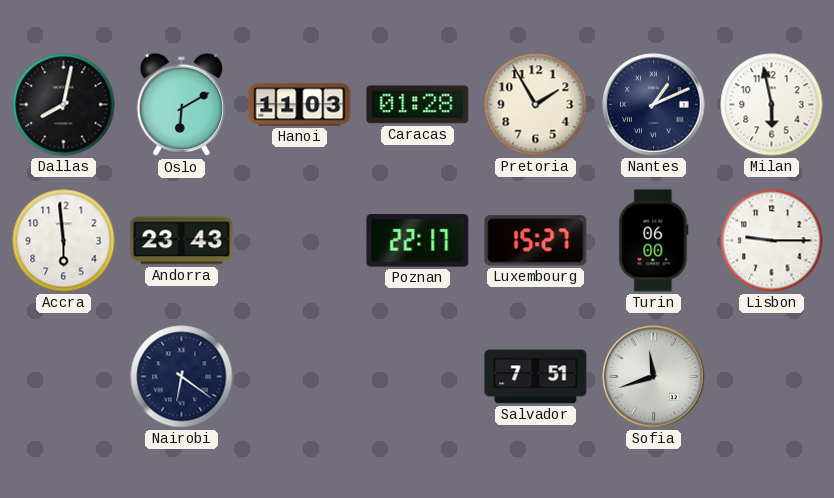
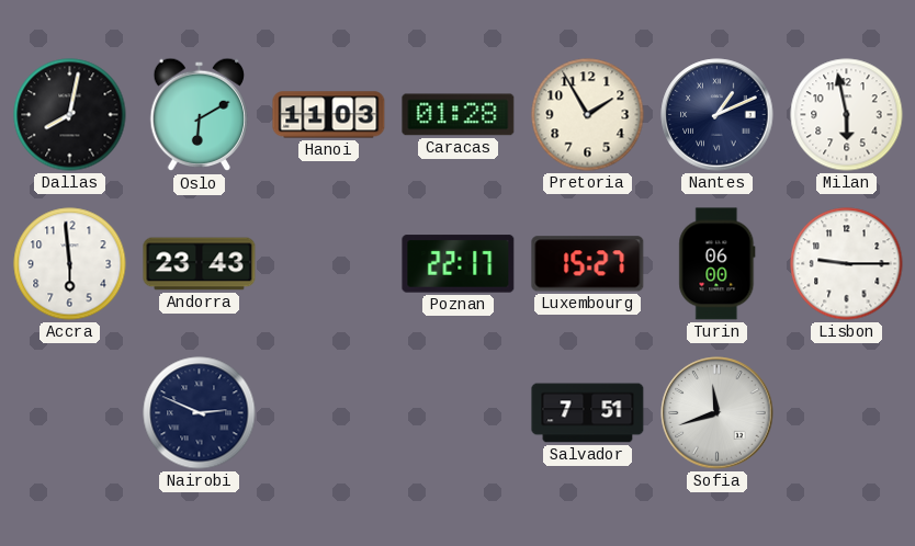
Nairobi: 6:21 -> 2:49
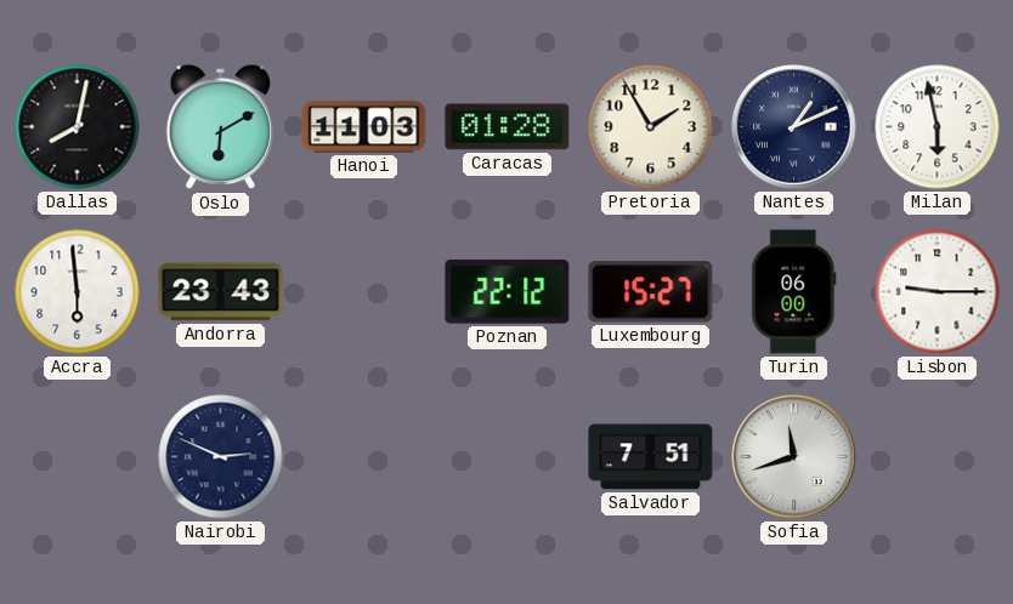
Poznan: 22:17 -> 22:12
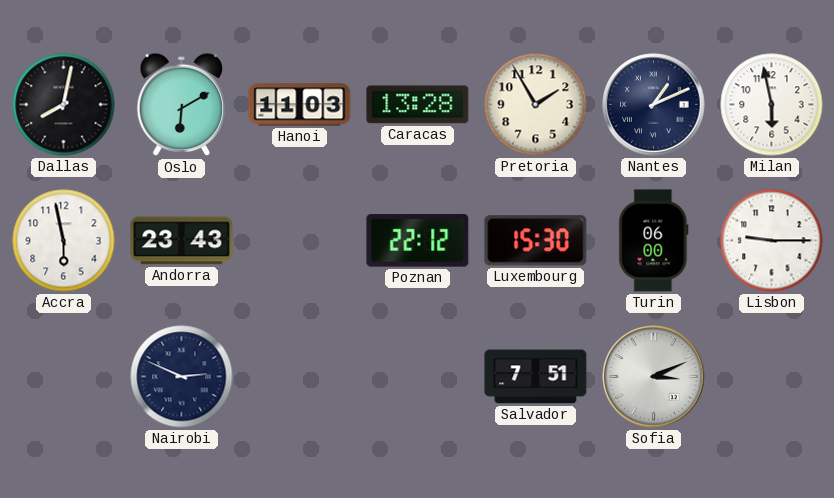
Caracas: 01:28 -> 13:28
Accra: 5:59 -> 5:58
Luxembourg: 15:27 -> 15:30
Sofia: 11:42 -> 3:11
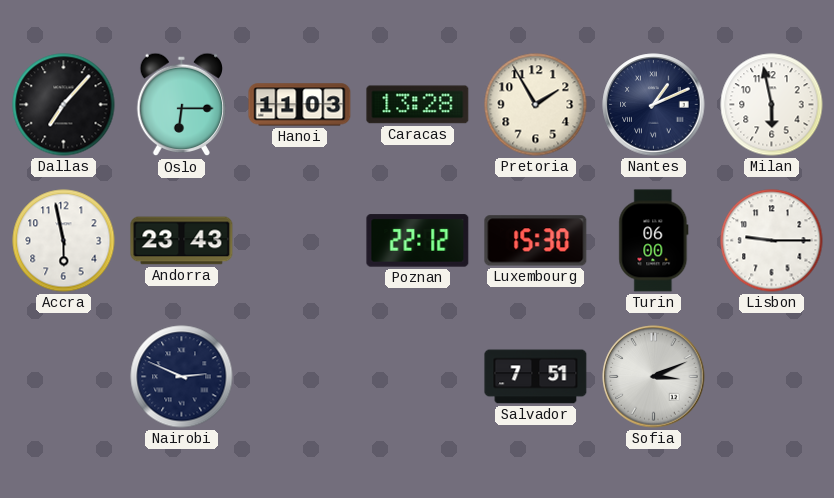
Dallas: 8:02 -> 7:07
Oslo: 6:10 -> 6:15
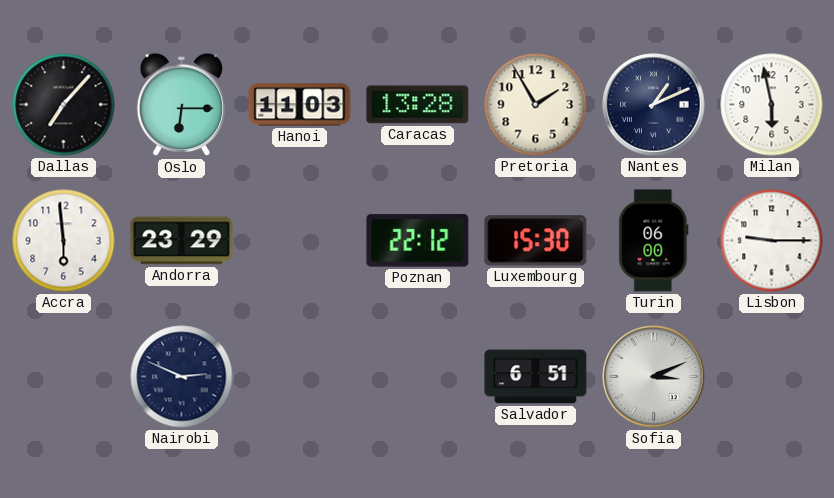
Accra: 5:58 -> 5:59
Andorra: 23:43 -> 23:29
Salvador: 7:51 -> 6:51
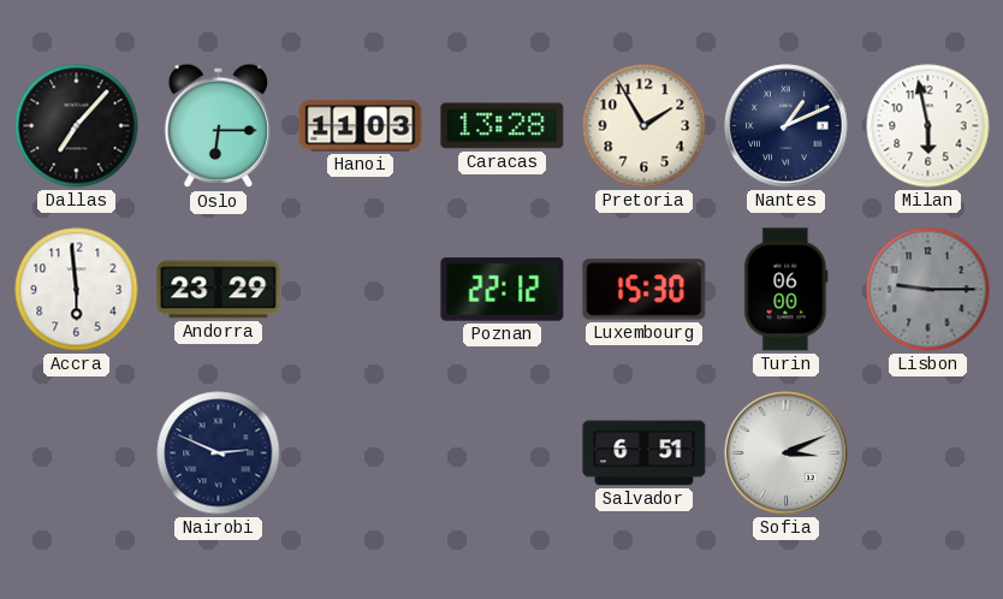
Lisbon dial: white -> grey
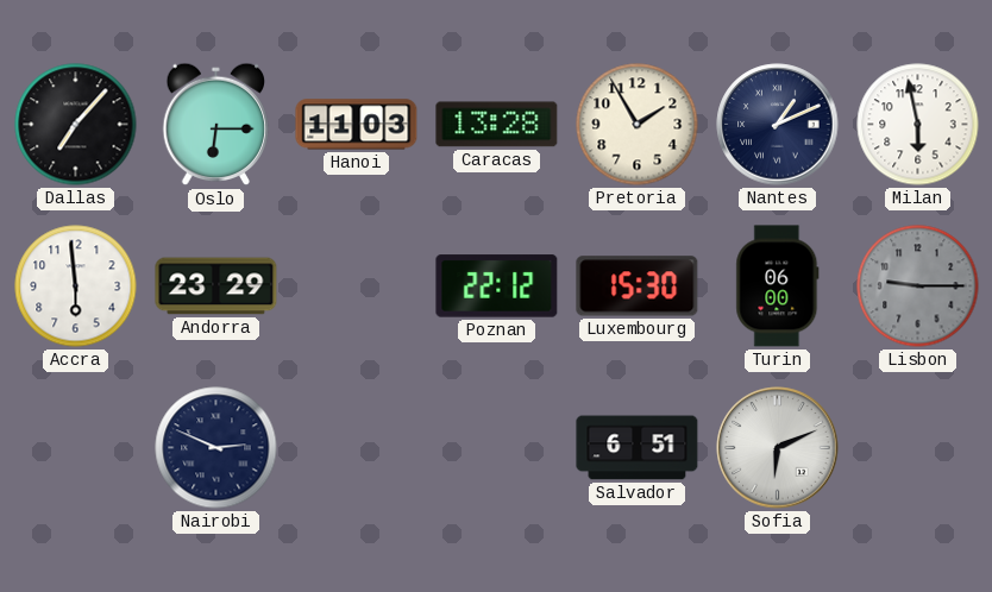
Sofia: 3:11 -> 6:11
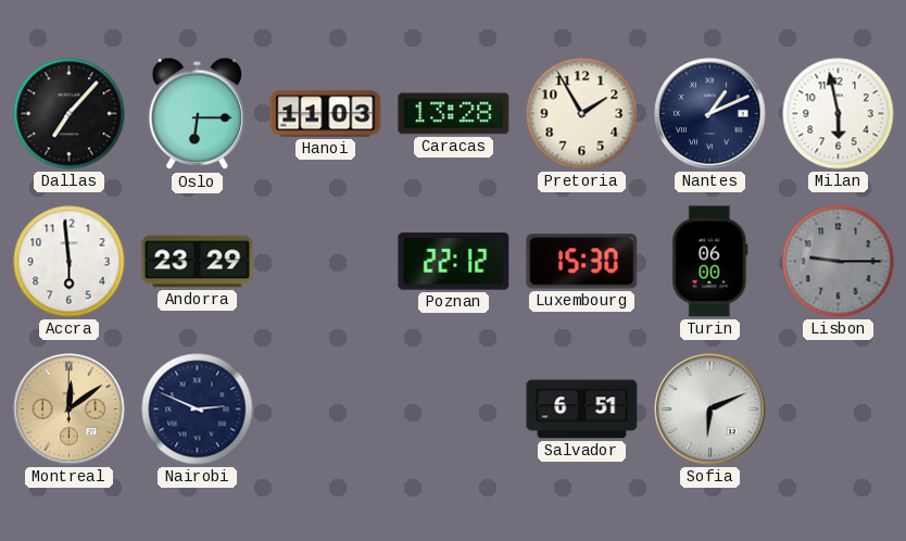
Montreal: none -> 12:09
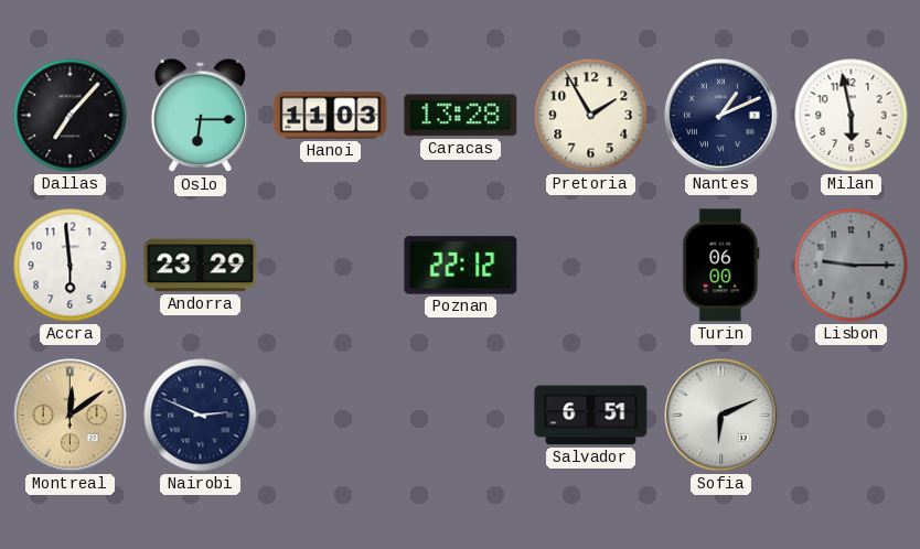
Luxembourg: 15:30 -> none
